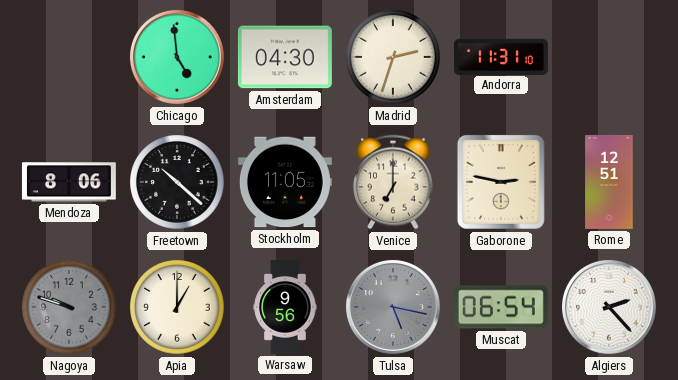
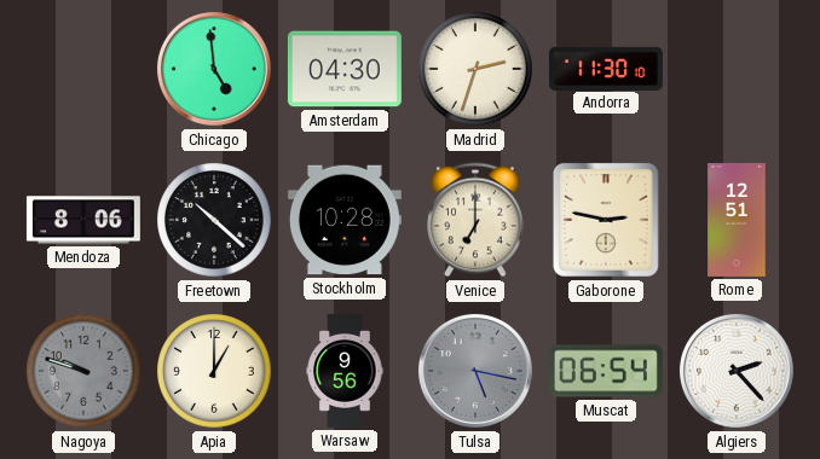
Andorra: 11:31 -> 11:30
Stockholm: 11:05 -> 10:28
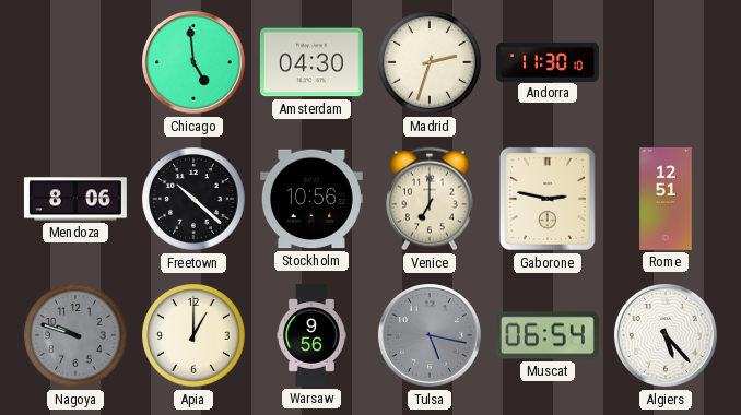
Stockholm: 10:28 -> 10:56
Algiers: 2:23 -> 5:23
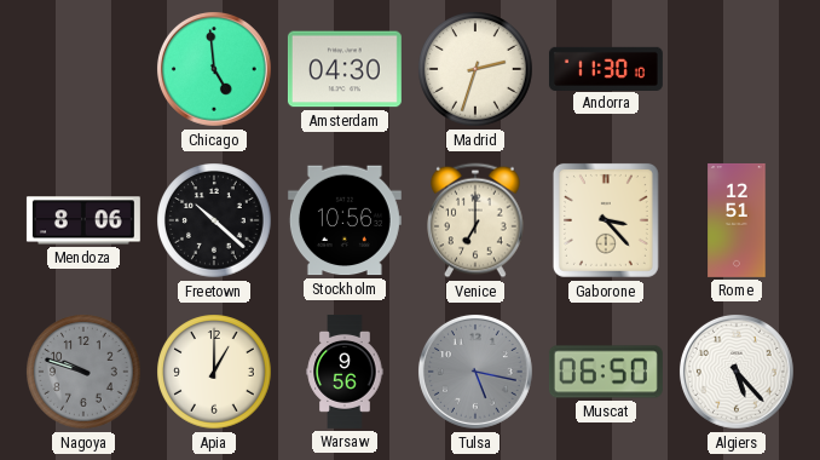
Gaborone: 2:47 -> 3:23
Muscat: 06:54 -> 06:50
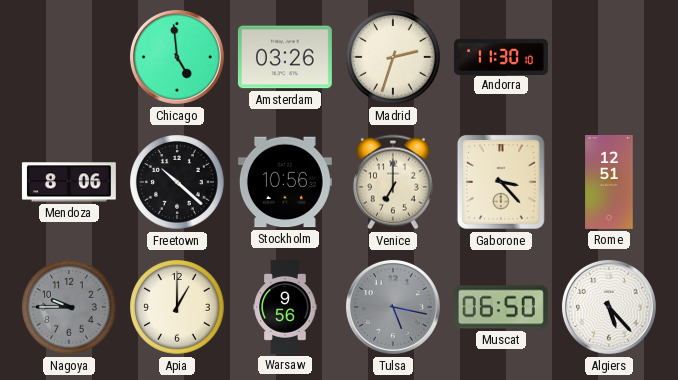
Amsterdam: 04:30 -> 03:26
Nagoya: 9:48 -> 9:45
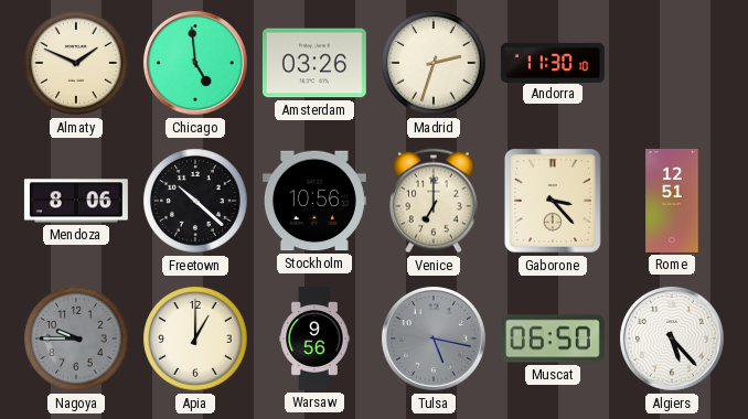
Almaty: none -> 1:49
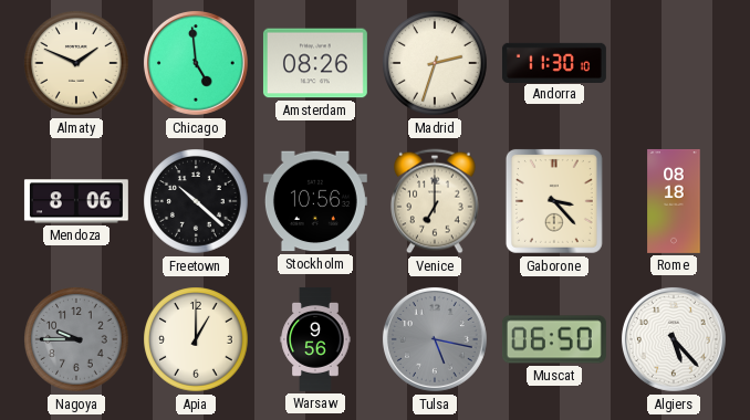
Amsterdam: 03:26 -> 08:26
Rome: 12:51 -> 08:18
